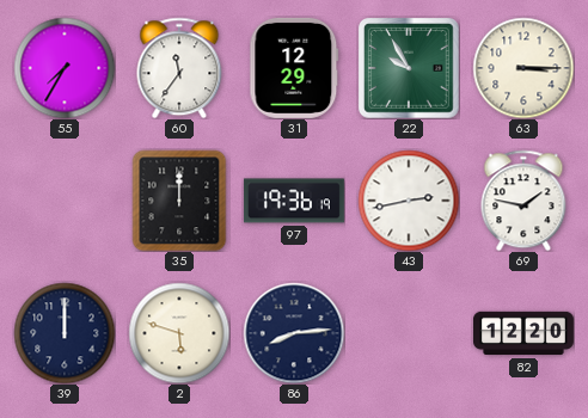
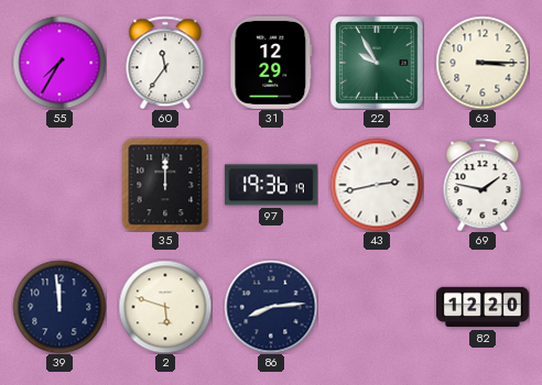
39: 12:00 -> 11:59
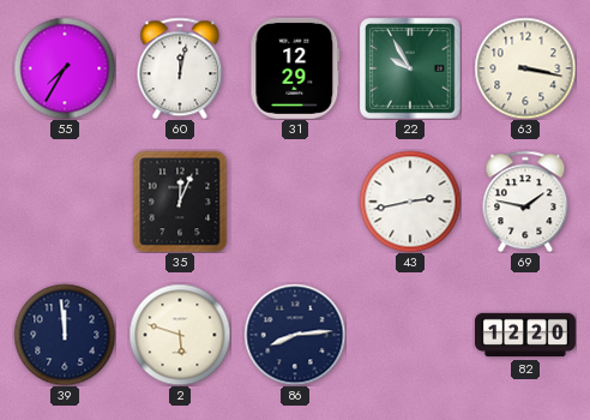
60: 11:36 -> 12:02
63: 3:15 -> 3:17
35: 12:00 -> 12:04
97: 19:36 -> none
